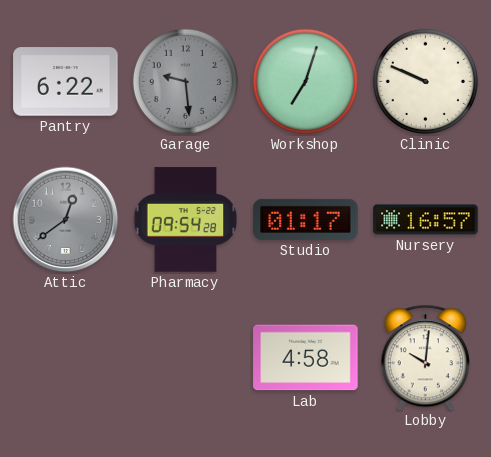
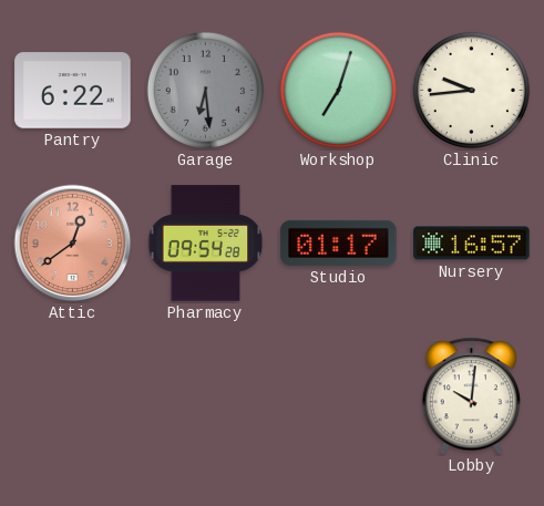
Garage: 9:29 -> 6:29
Clinic: 9:49 -> 9:44
Attic dial: grey -> salmon
Lab: 4:58 -> none
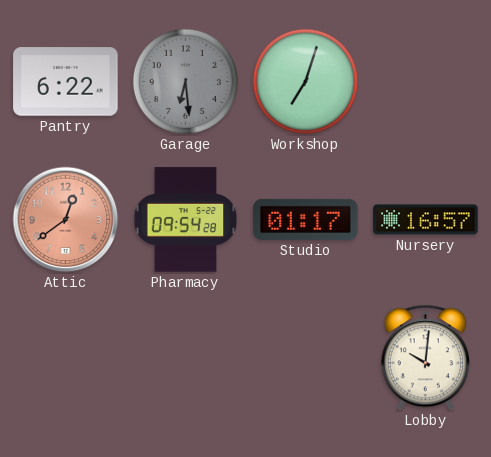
Clinic: 9:44 -> none
